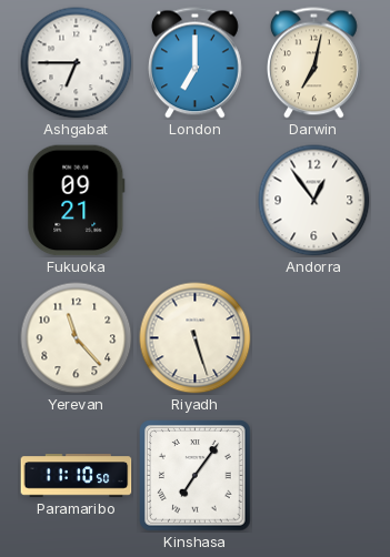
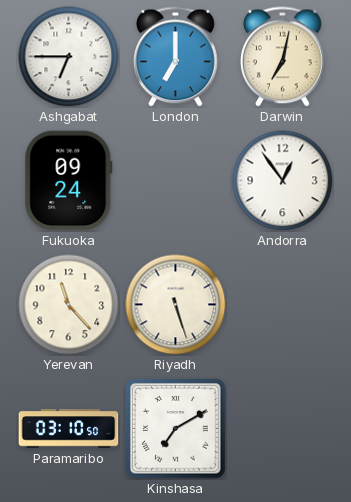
Fukuoka: 09:21 -> 09:24
Paramaribo: 11:10 -> 03:10
Kinshasa: 7:06 -> 7:10
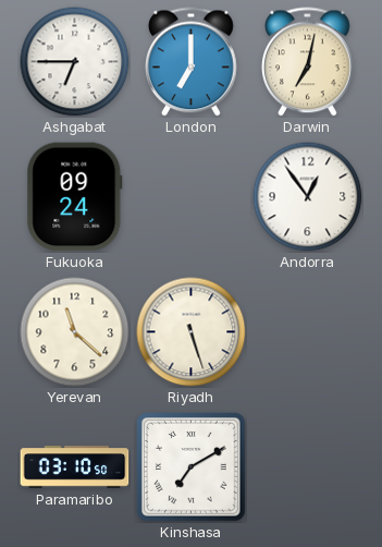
Yerevan: 11:23 -> 11:22
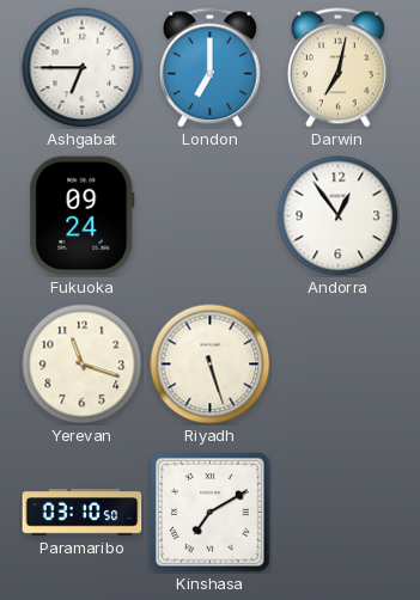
Yerevan: 11:22 -> 11:18
